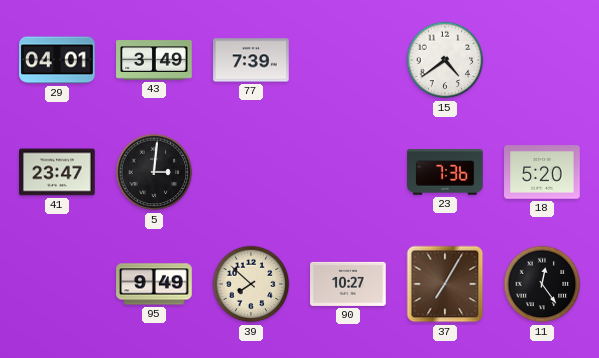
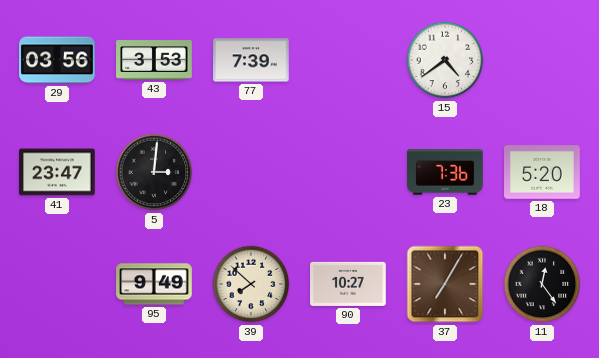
29: 04:01 -> 03:56
43: 3:49 -> 3:53
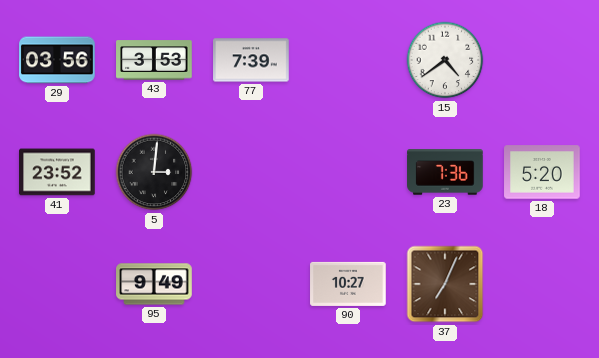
41: 23:47 -> 23:52
39: 7:52 -> none
37: 7:05 -> 7:04
11: 12:24 -> none
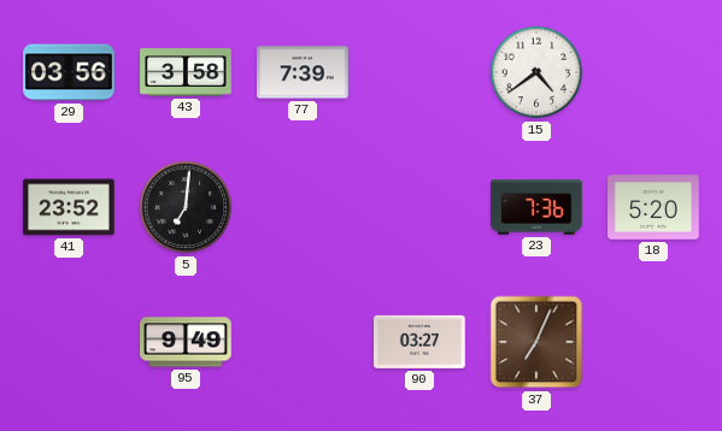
43: 3:53 -> 3:58
5: 3:01 -> 7:01
90: 10:27 -> 03:27
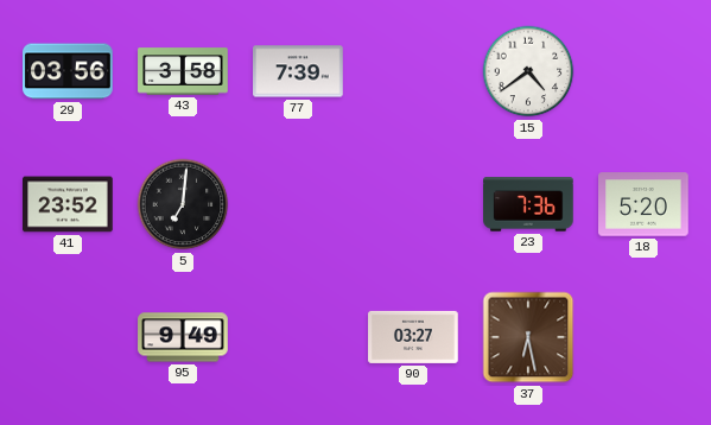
37: 7:04 -> 6:28
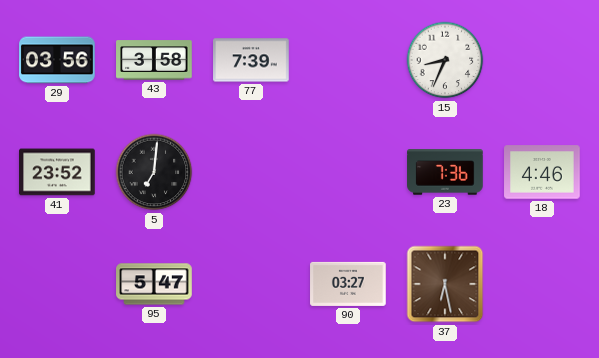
15: 4:39 -> 8:34
18: 5:20 -> 4:46
95: 9:49 -> 5:47
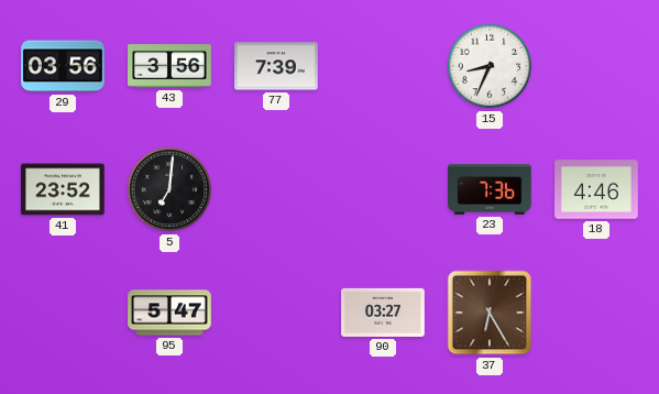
43: 3:58 -> 3:56
37: 6:28 -> 6:25
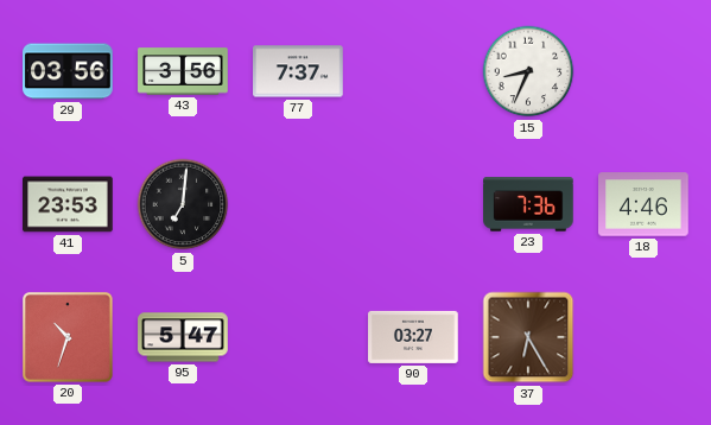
77: 7:39 -> 7:37
41: 23:52 -> 23:53
20: none -> 10:33
